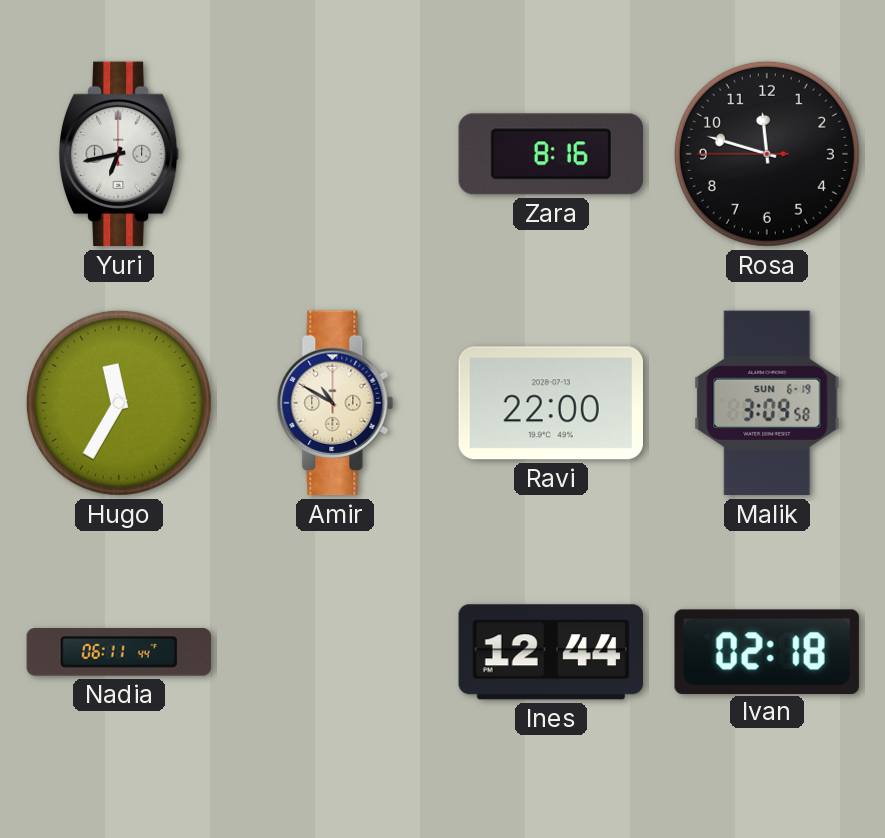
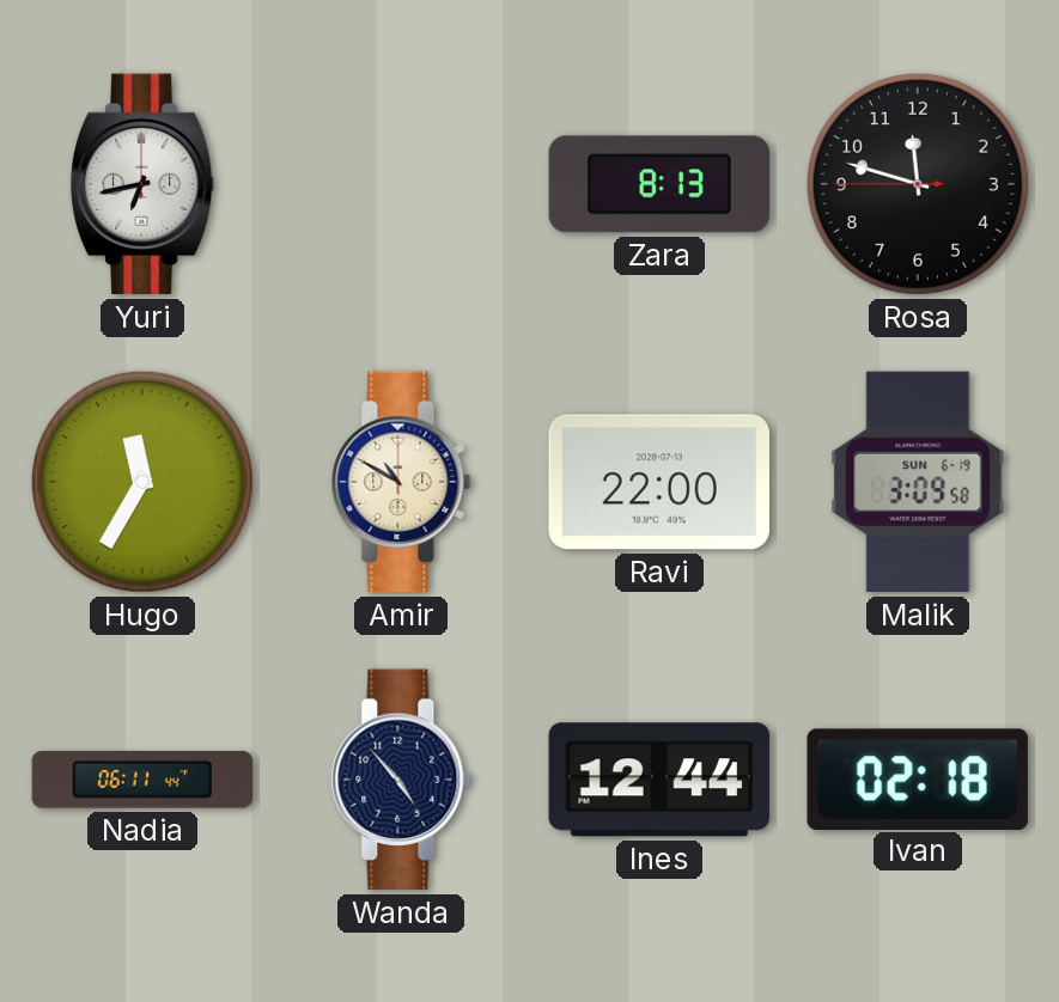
Zara: 8:16 -> 8:13
Wanda: none -> 4:53
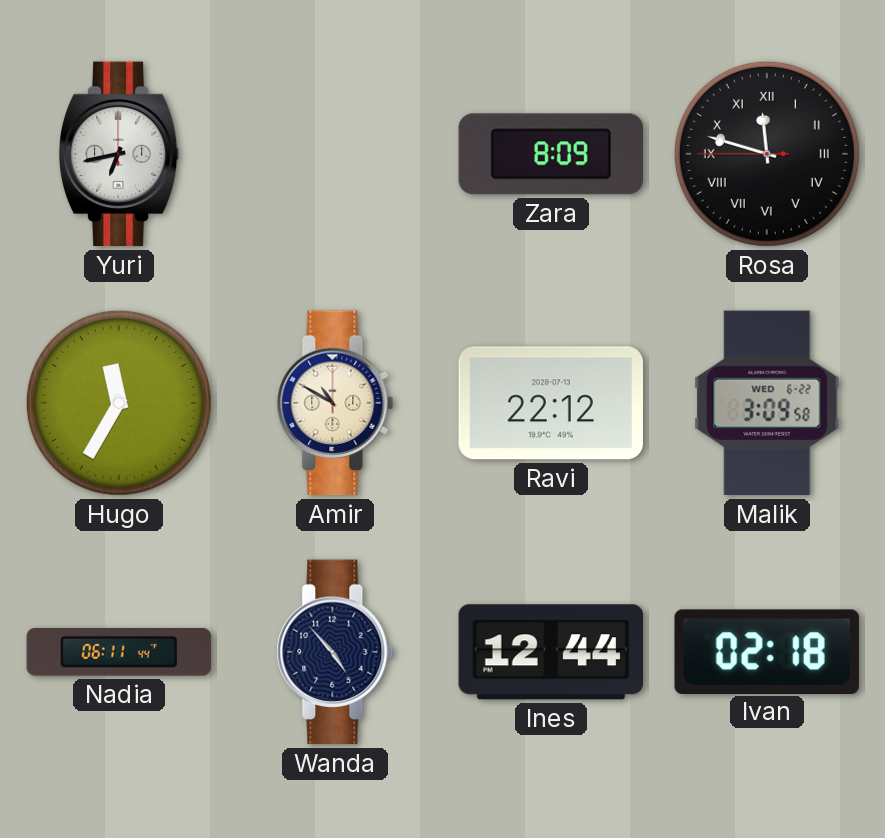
Zara: 8:13 -> 8:09
Rosa numerals: Arabic -> Roman
Ravi: 22:00 -> 22:12
Malik date: SUN 6-19 -> WED 6-22
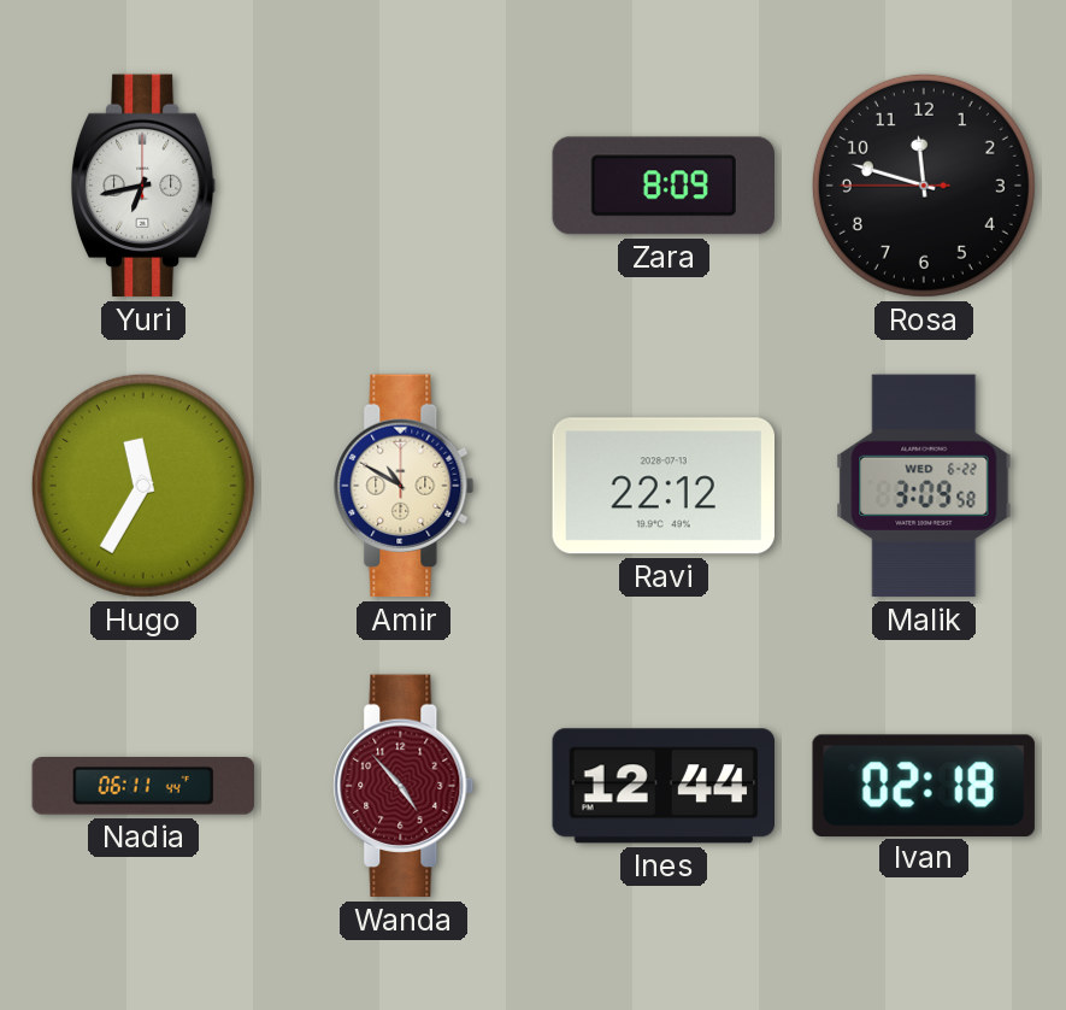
Rosa numerals: Roman -> Arabic
Wanda dial: navy -> burgundy
